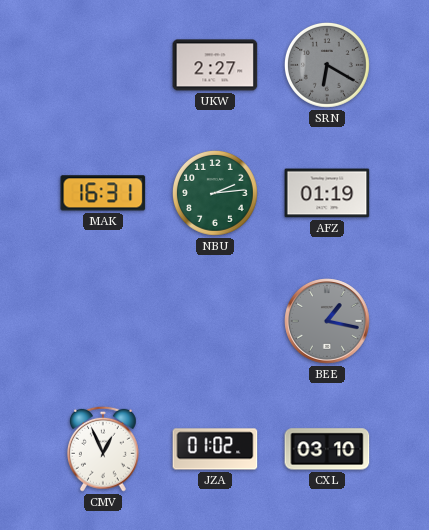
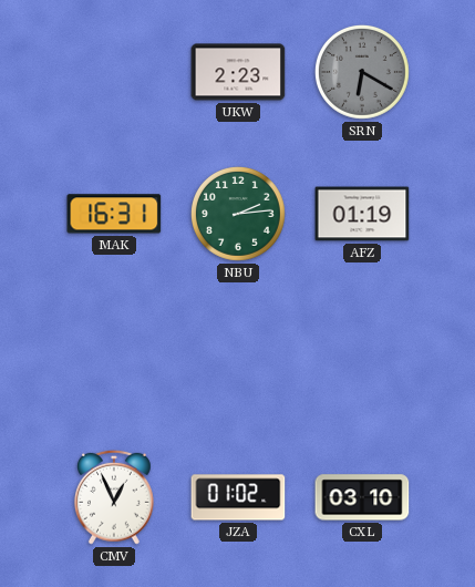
UKW: 2:27 -> 2:23
BEE: 1:17 -> none
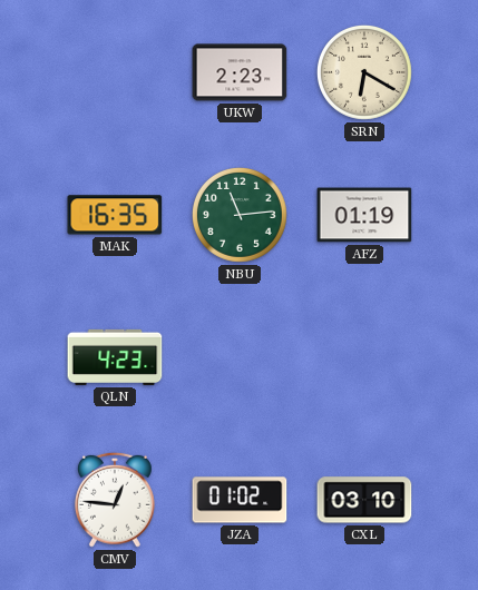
SRN dial: grey -> cream
MAK: 16:31 -> 16:35
NBU: 2:14 -> 11:14
QLN: none -> 4:23
CMV: 12:56 -> 12:46
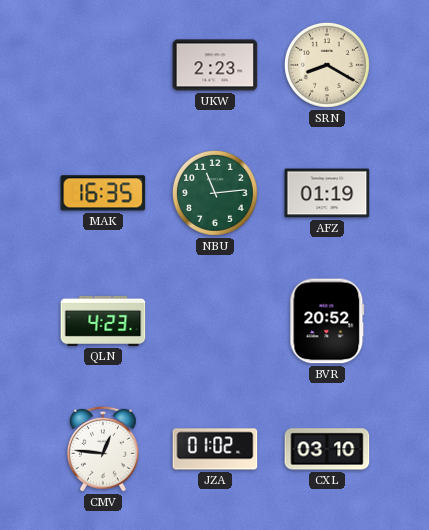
SRN: 6:20 -> 8:20
BVR: none -> 20:52
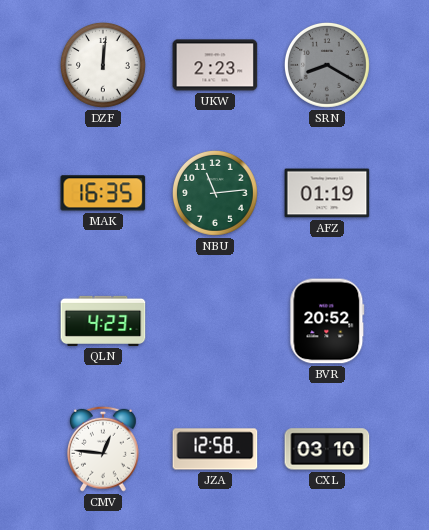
DZF: none -> 12:01
SRN dial: cream -> grey
JZA: 01:02 -> 12:58
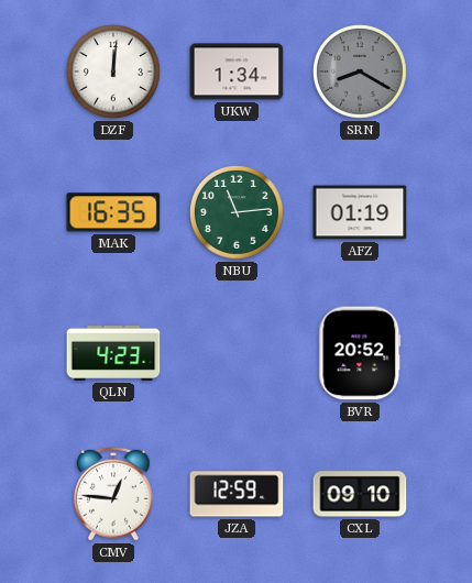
UKW: 2:23 -> 1:34
JZA: 12:58 -> 12:59
CXL: 03:10 -> 09:10
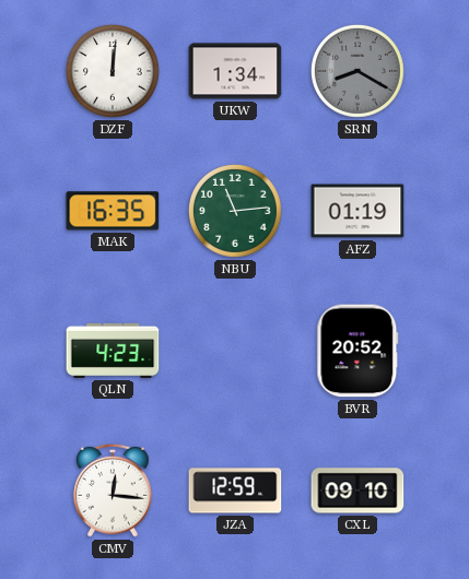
CMV: 12:46 -> 12:16
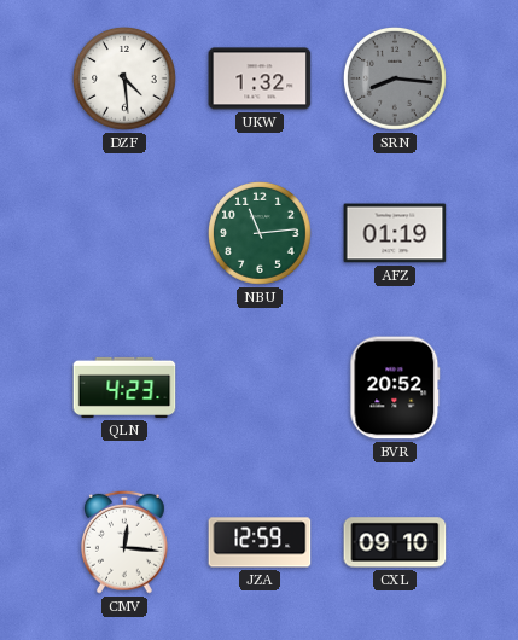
DZF: 12:01 -> 4:29
UKW: 1:34 -> 1:32
SRN: 8:20 -> 8:16
MAK: 16:35 -> none
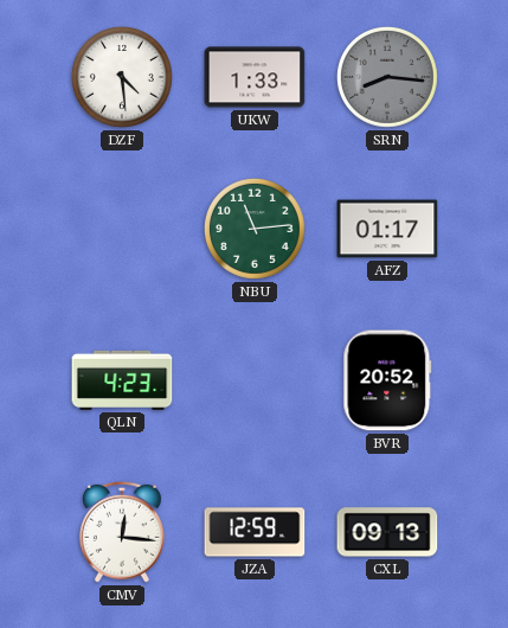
UKW: 1:32 -> 1:33
AFZ: 01:19 -> 01:17
CXL: 09:10 -> 09:13
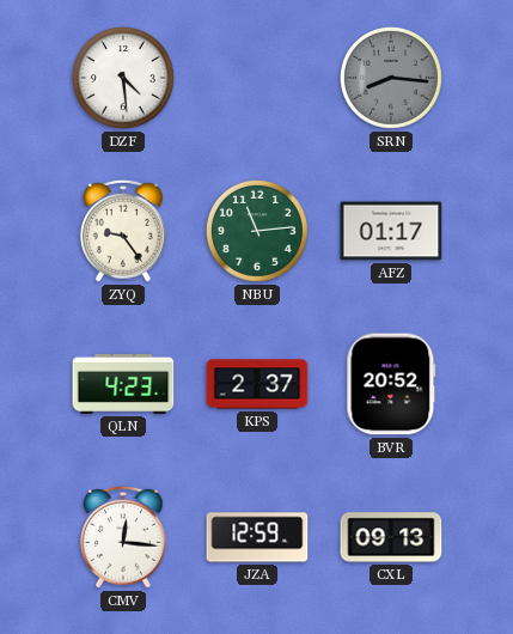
UKW: 1:33 -> none
ZYQ: none -> 9:24
KPS: none -> 2:37
